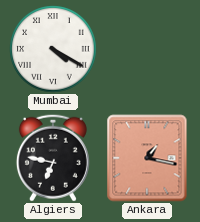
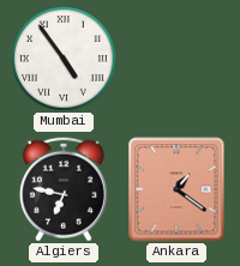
Mumbai: 4:20 -> 4:54
Ankara: 1:17 -> 1:21
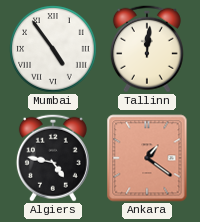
Tallinn: none -> 12:01
Algiers: 6:47 -> 4:47
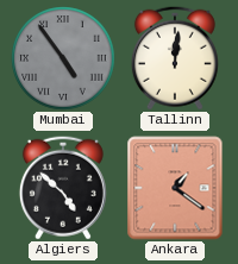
Mumbai dial: white -> grey
Algiers: 4:47 -> 4:52
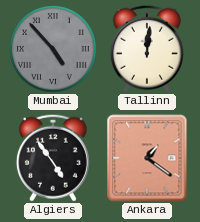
Mumbai: 4:54 -> 4:53
Algiers: 4:52 -> 4:54
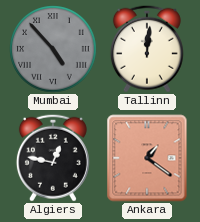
Algiers: 4:54 -> 12:47
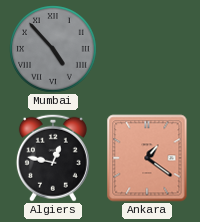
Tallinn: 12:01 -> none
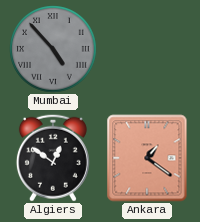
Algiers: 12:47 -> 12:51
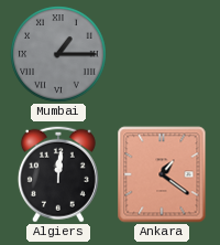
Mumbai: 4:53 -> 1:15
Algiers: 12:51 -> 12:01
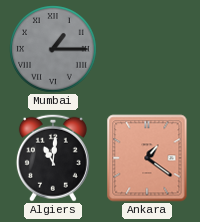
Algiers: 12:01 -> 11:01
